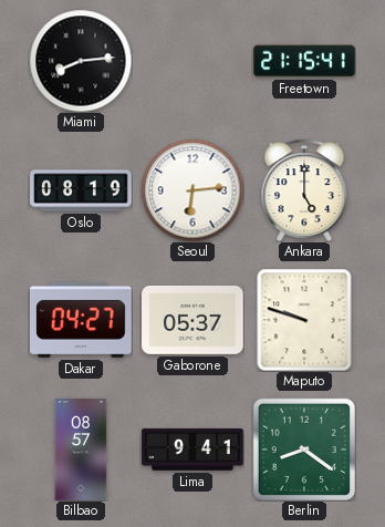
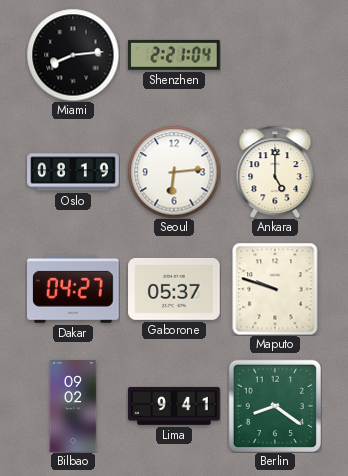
Shenzhen: none -> 2:21
Freetown: 21:15 -> none
Bilbao: 08:57 -> 09:02
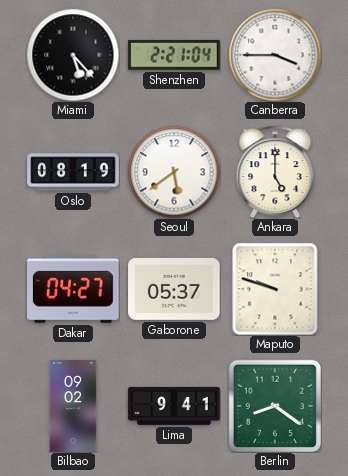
Miami: 8:14 -> 5:23
Canberra: none -> 3:45
Seoul: 6:14 -> 5:39
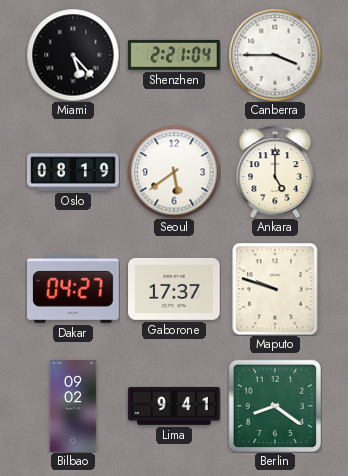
Gaborone: 05:37 -> 17:37
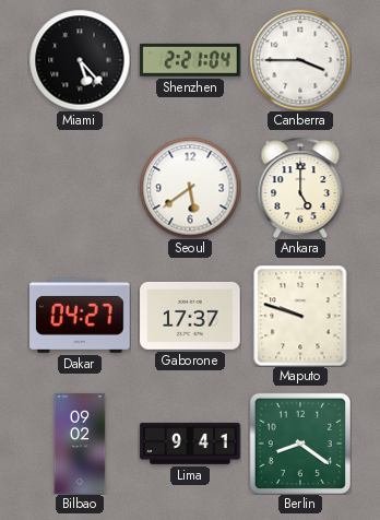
Oslo: 08:19 -> none
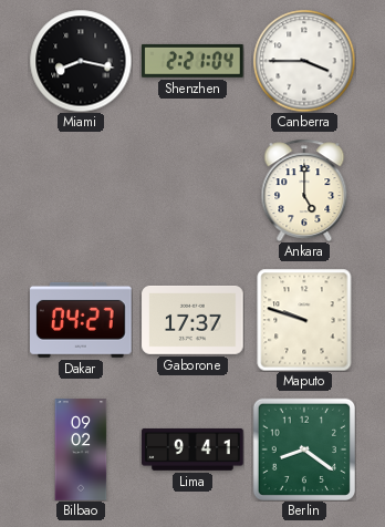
Miami: 5:23 -> 8:17
Seoul: 5:39 -> none
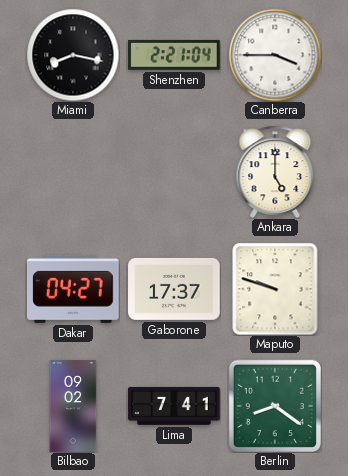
Lima: 9:41 -> 7:41
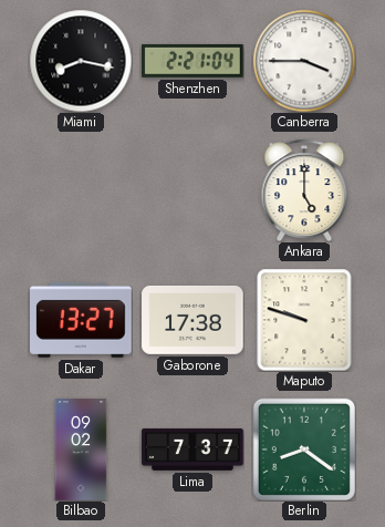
Dakar: 04:27 -> 13:27
Gaborone: 17:37 -> 17:38
Lima: 7:41 -> 7:37
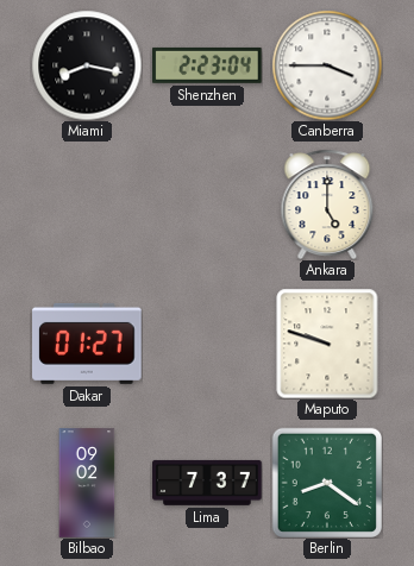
Shenzhen: 2:21 -> 2:23
Dakar: 13:27 -> 01:27
Gaborone: 17:38 -> none
